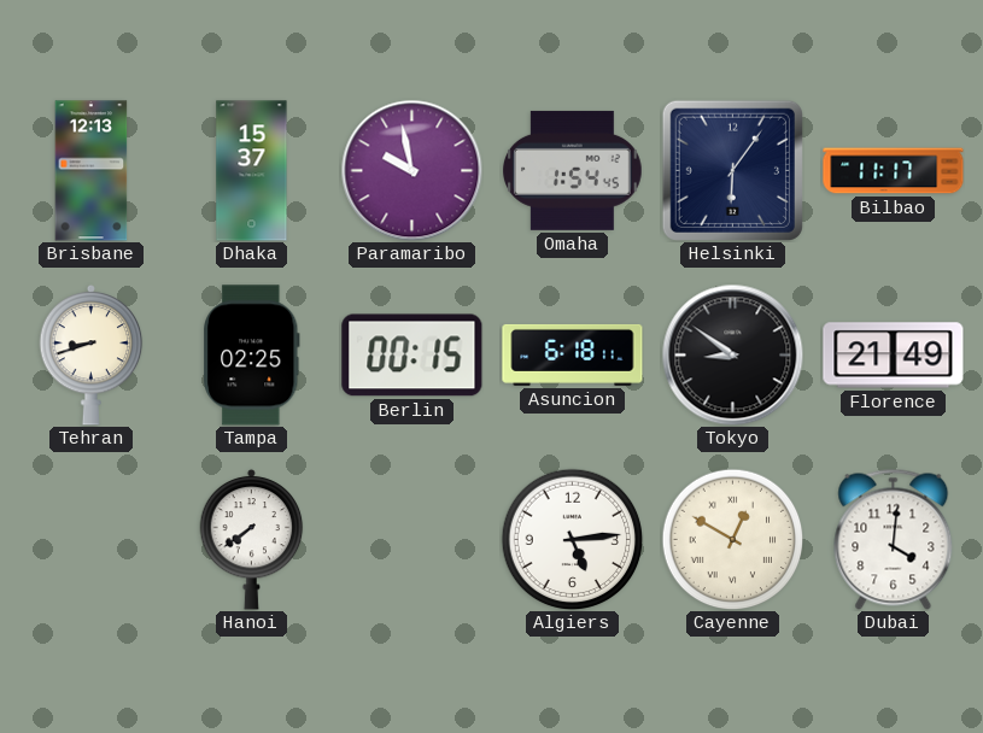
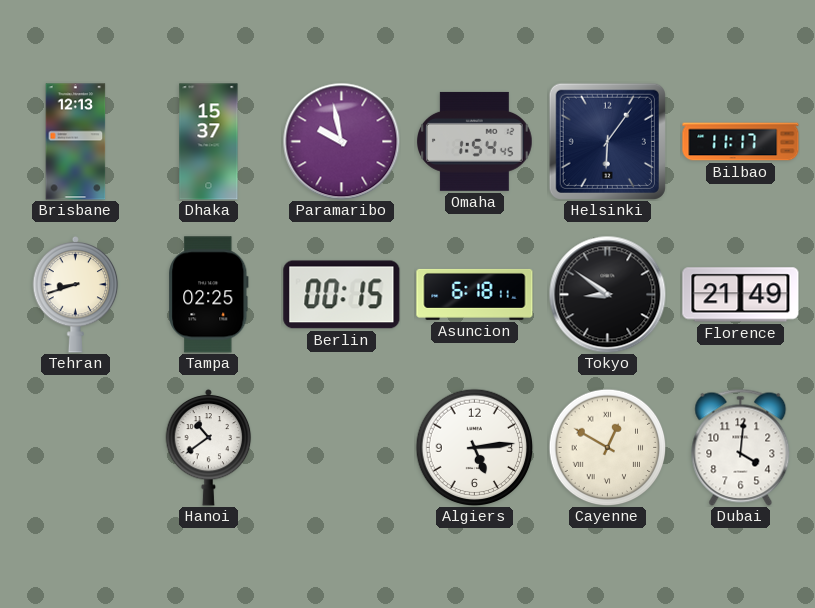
Hanoi: 7:39 -> 10:39
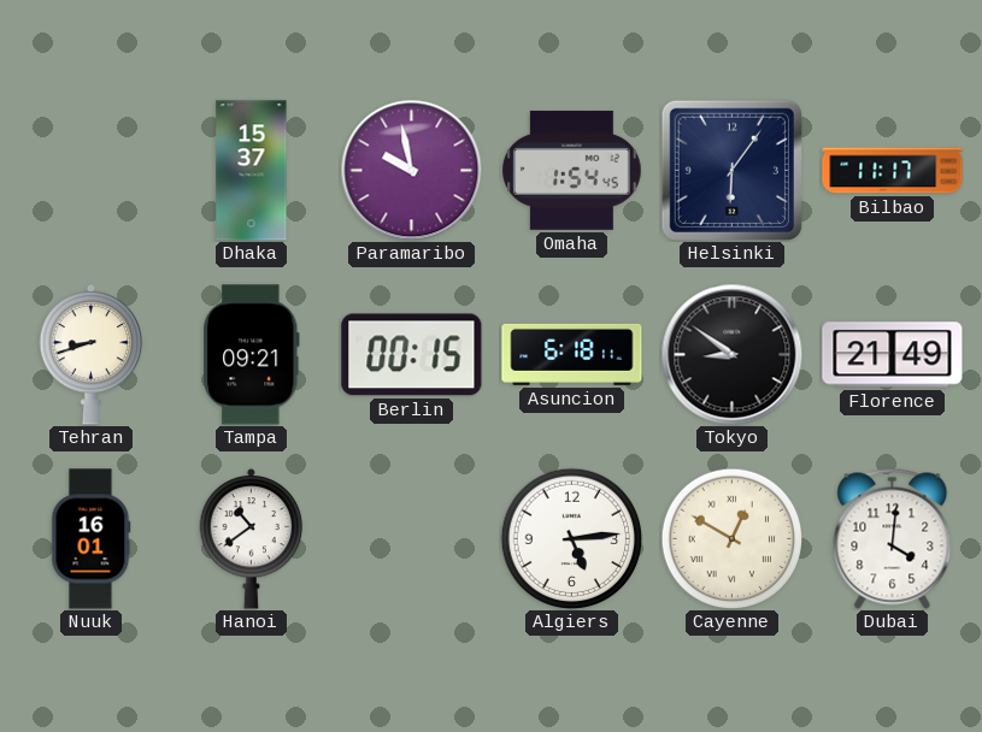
Brisbane: 12:13 -> none
Tampa: 02:25 -> 09:21
Nuuk: none -> 16:01
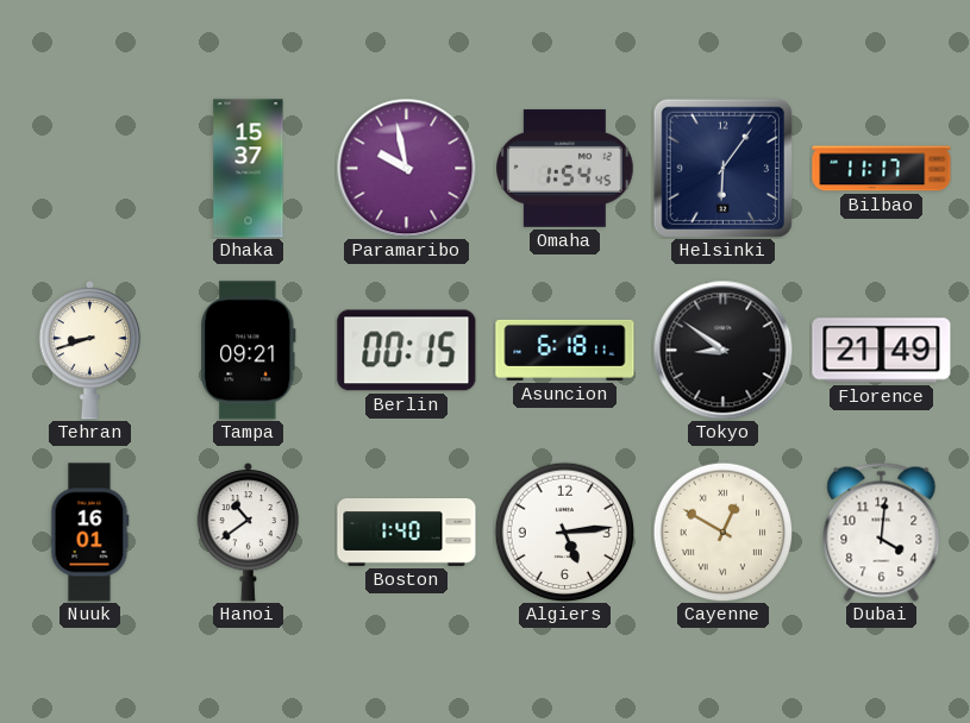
Boston: none -> 1:40
